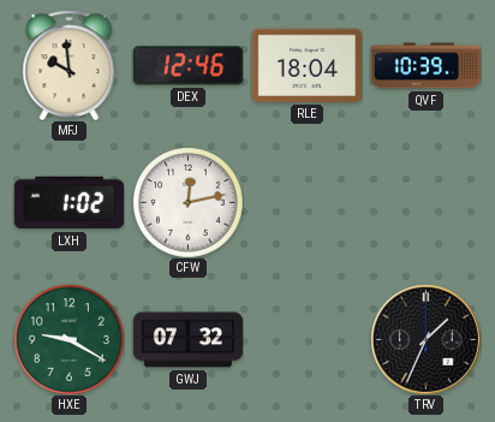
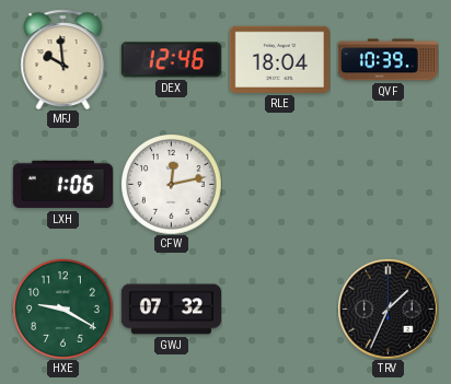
LXH: 1:02 -> 1:06
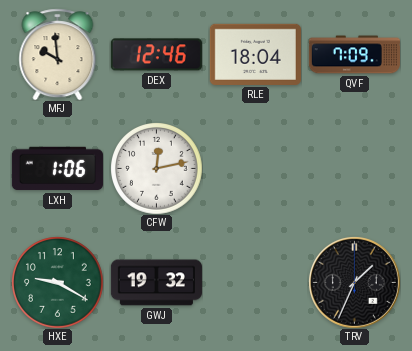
QVF: 10:39 -> 7:09
GWJ: 07:32 -> 19:32
